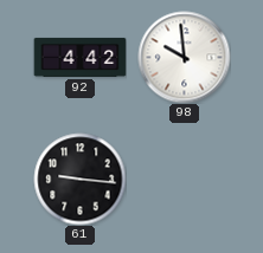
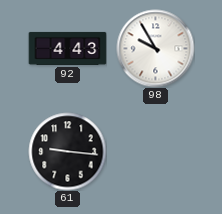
92: 4:42 -> 4:43
98: 9:59 -> 9:55
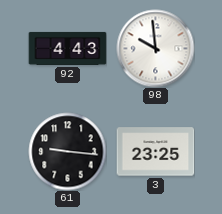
98: 9:55 -> 9:59
3: none -> 23:25
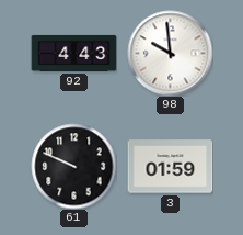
61: 9:16 -> 9:49
3: 23:25 -> 01:59
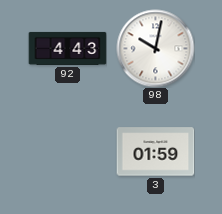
98: 9:59 -> 10:02
61: 9:49 -> none
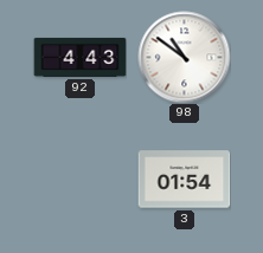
98: 10:02 -> 10:51
3: 01:59 -> 01:54
